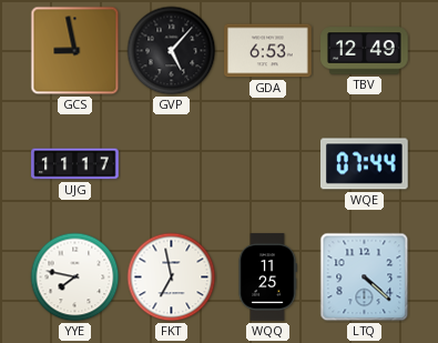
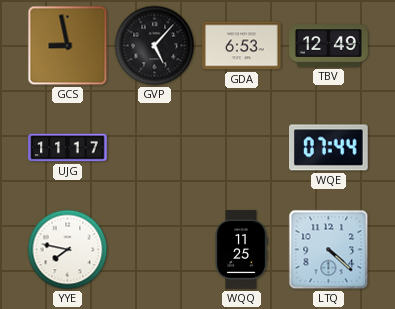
FKT: 6:58 -> none
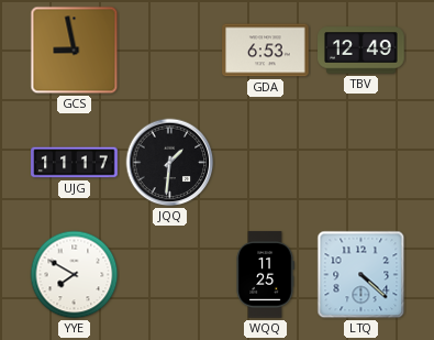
GVP: 5:07 -> none
JQQ: none -> 1:31
WQE: 07:44 -> none
YYE: 7:47 -> 7:50
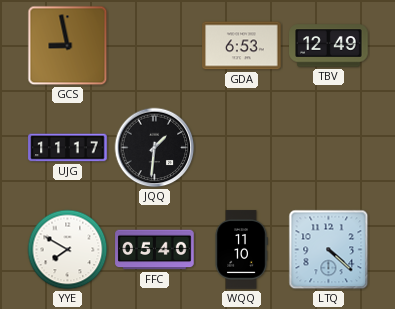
FFC: none -> 05:40
WQQ: 11:25 -> 11:10
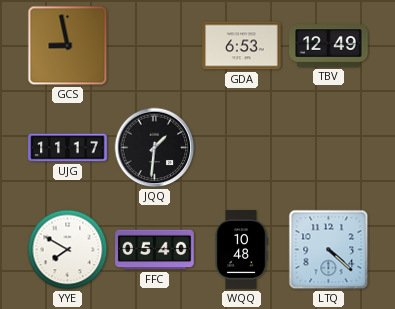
WQQ: 11:10 -> 10:48
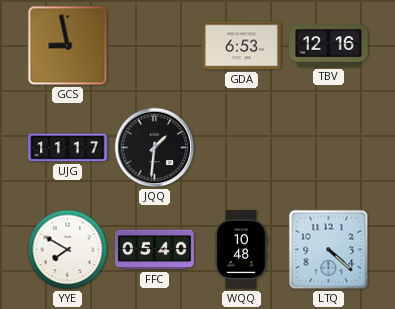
TBV: 12:49 -> 12:16
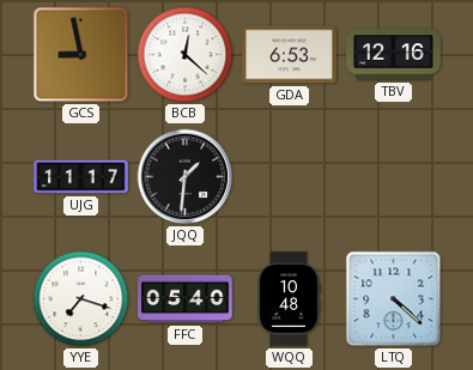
BCB: none -> 12:22
YYE: 7:50 -> 7:18
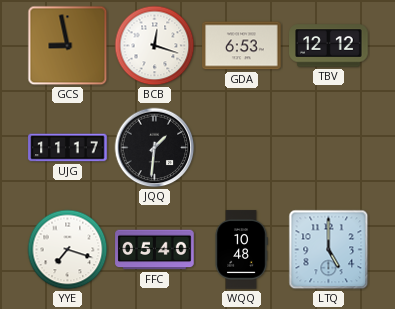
BCB: 12:22 -> 12:18
TBV: 12:16 -> 12:12
LTQ: 4:22 -> 5:00
